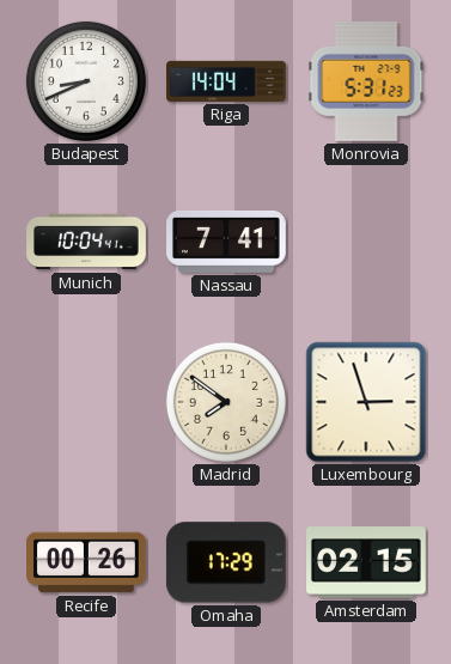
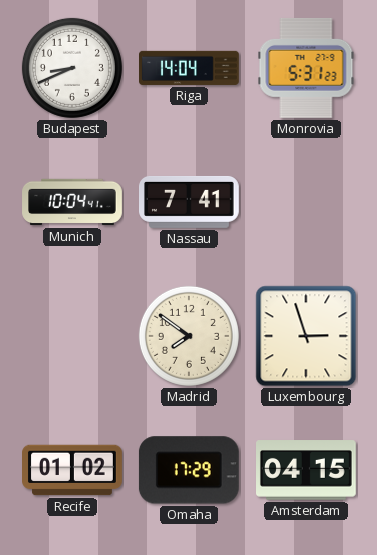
Recife: 00:26 -> 01:02
Amsterdam: 02:15 -> 04:15
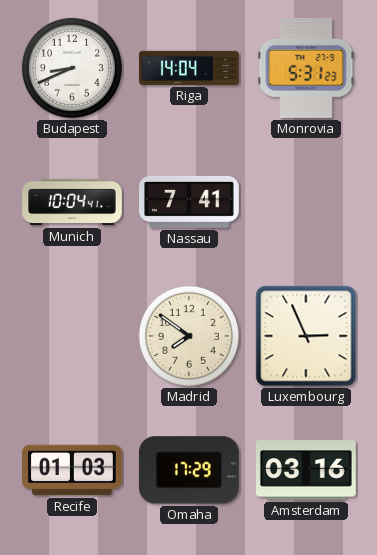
Luxembourg: 2:57 -> 2:56
Recife: 01:02 -> 01:03
Amsterdam: 04:15 -> 03:16
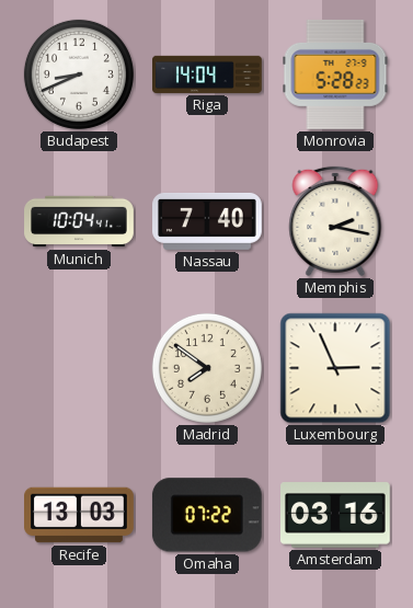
Monrovia: 5:31 -> 5:28
Nassau: 7:41 -> 7:40
Memphis: none -> 2:17
Recife: 01:03 -> 13:03
Omaha: 17:29 -> 07:22
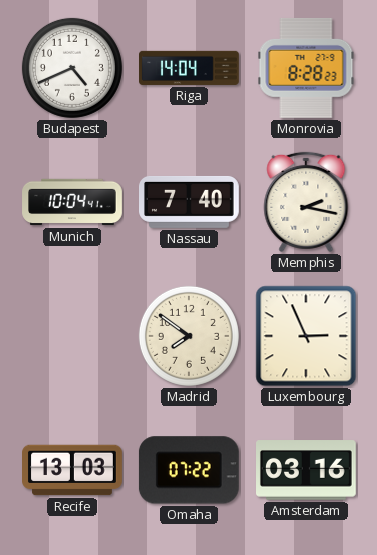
Budapest: 8:41 -> 4:41
Monrovia: 5:28 -> 8:28
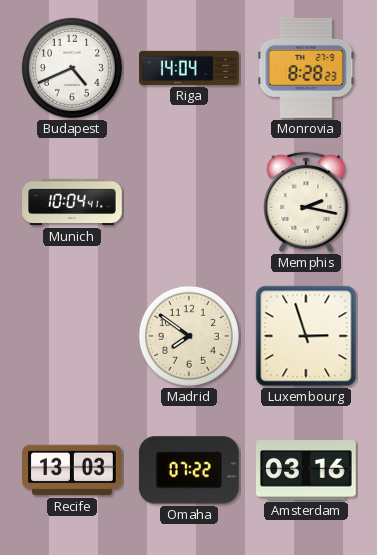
Nassau: 7:40 -> none
Luxembourg: 2:56 -> 2:57
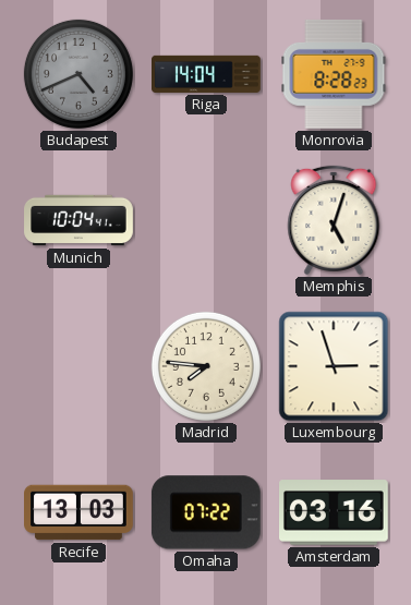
Budapest dial: white -> grey
Memphis: 2:17 -> 5:03
Madrid: 7:51 -> 7:46
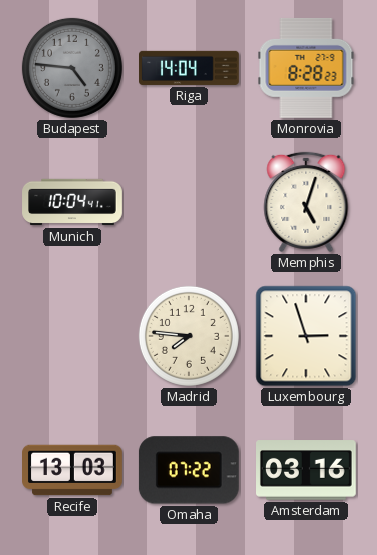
Budapest: 4:41 -> 4:46
